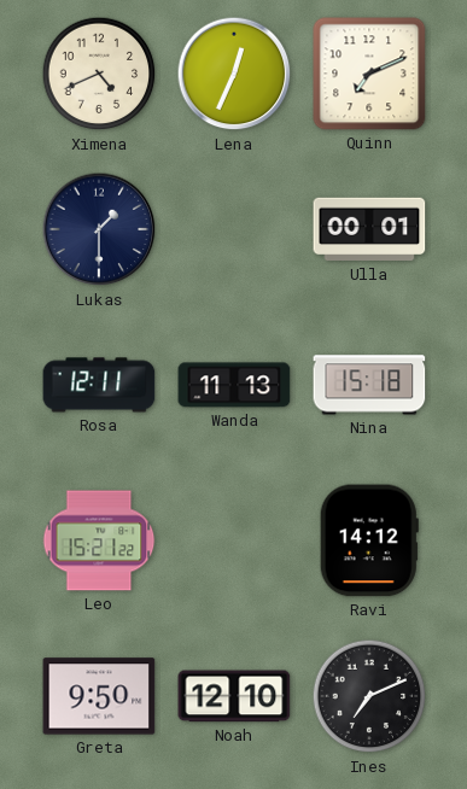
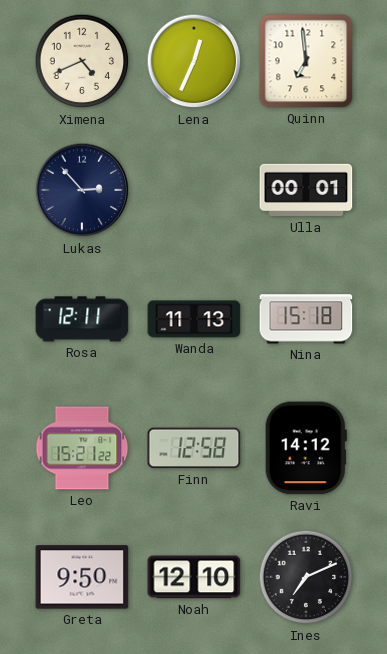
Quinn: 7:11 -> 6:59
Lukas: 1:30 -> 2:53
Finn: none -> 12:58
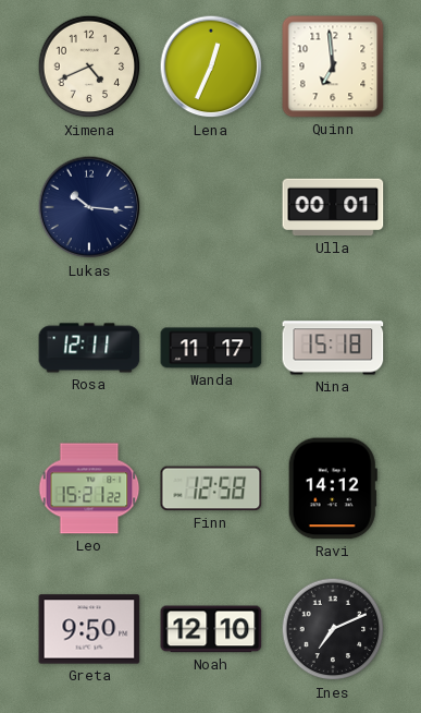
Lukas: 2:53 -> 10:16
Wanda: 11:13 -> 11:17
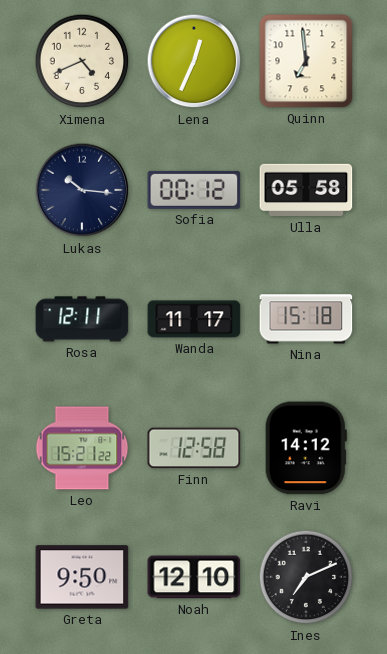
Sofia: none -> 00:12
Ulla: 00:01 -> 05:58
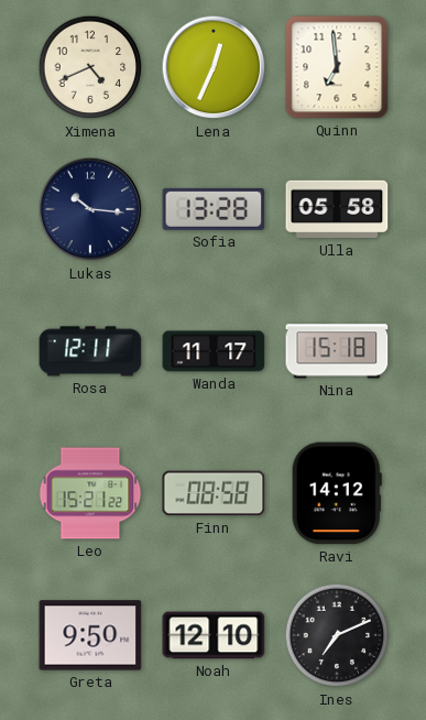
Sofia: 00:12 -> 13:28
Finn: 12:58 -> 08:58
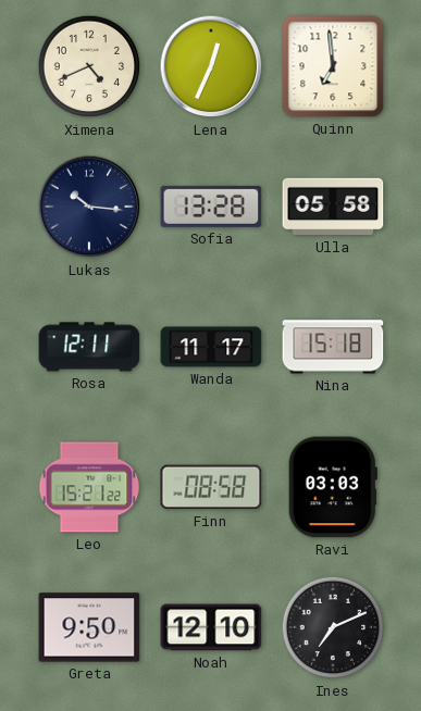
Ravi: 14:12 -> 03:03
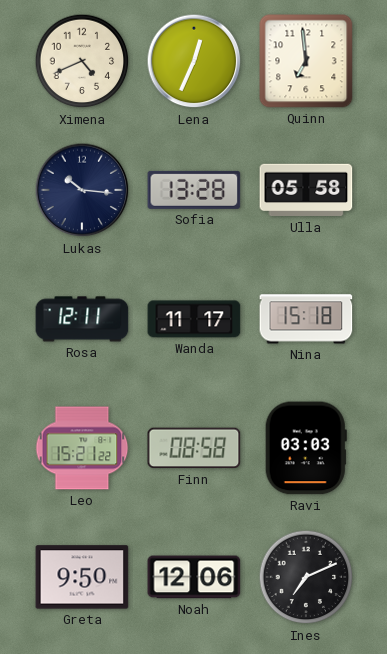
Noah: 12:10 -> 12:06
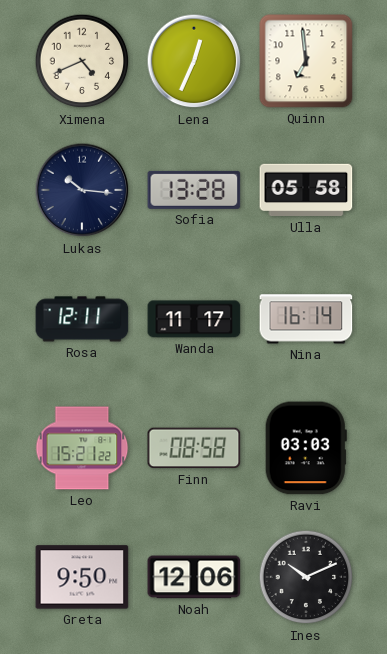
Nina: 15:18 -> 16:14
Ines: 7:11 -> 10:11
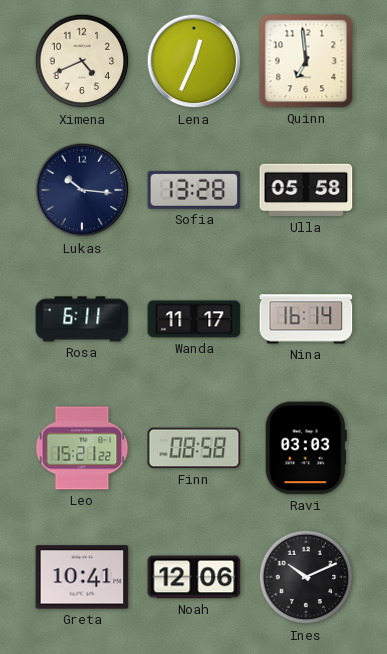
Rosa: 12:11 -> 6:11
Greta: 9:50 -> 10:41
